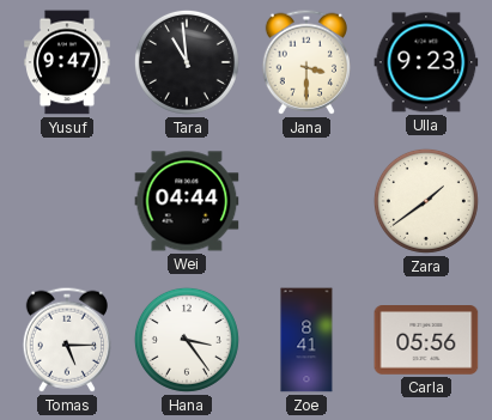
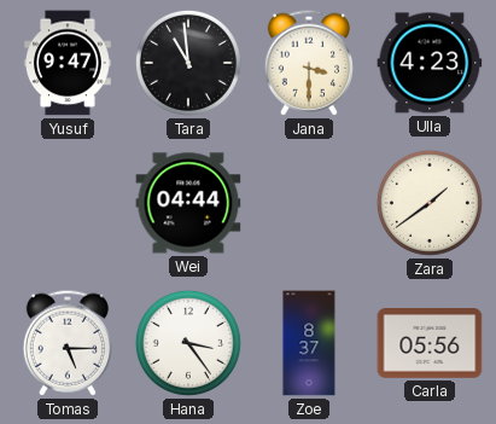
Ulla: 9:23 -> 4:23
Zoe: 8:41 -> 8:37
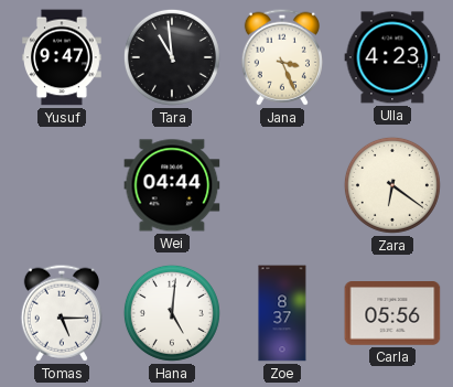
Jana: 3:30 -> 3:26
Zara: 1:39 -> 6:21
Hana: 3:24 -> 5:01
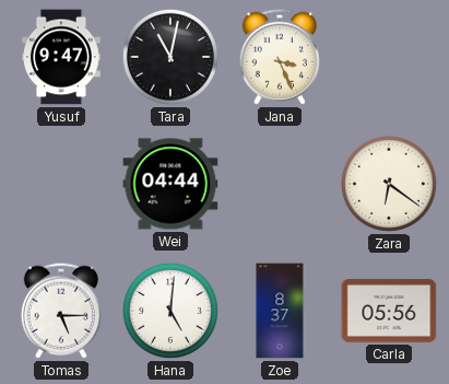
Tara: 10:59 -> 11:02
Ulla: 4:23 -> none
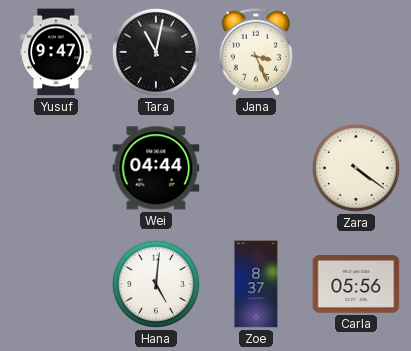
Zara: 6:21 -> 4:21
Tomas: 5:15 -> none
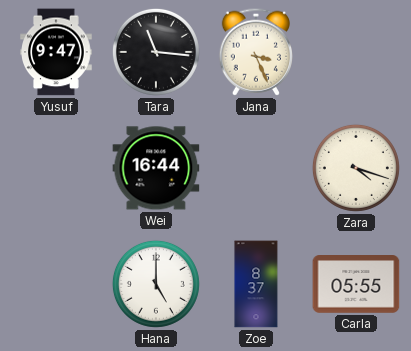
Tara: 11:02 -> 11:16
Wei: 04:44 -> 16:44
Zara: 4:21 -> 4:18
Hana: 5:01 -> 5:00
Carla: 05:56 -> 05:55
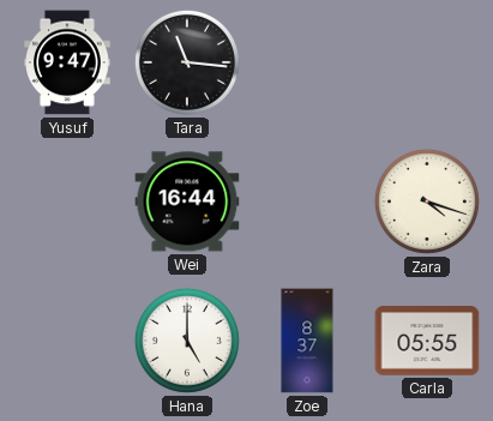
Jana: 3:26 -> none
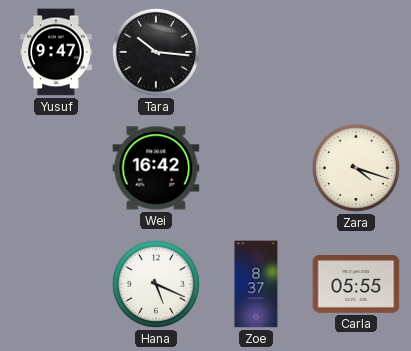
Tara: 11:16 -> 10:16
Wei: 16:44 -> 16:42
Hana: 5:00 -> 5:19
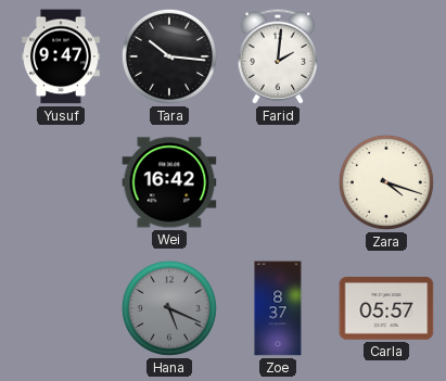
Farid: none -> 2:01
Hana dial: white -> grey
Carla: 05:55 -> 05:57
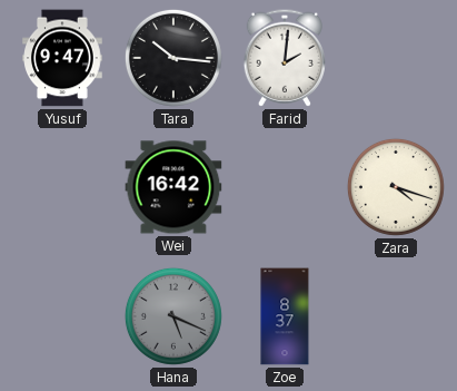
Carla: 05:57 -> none
